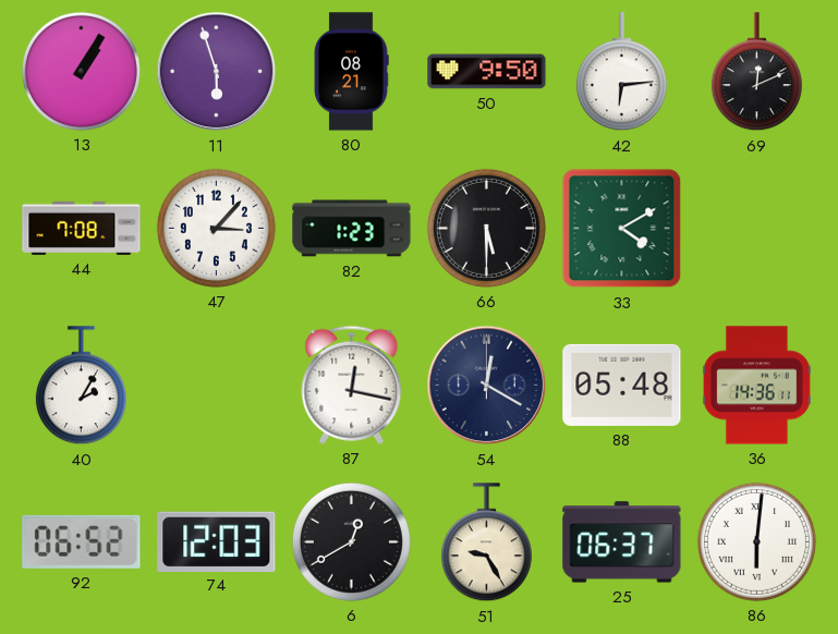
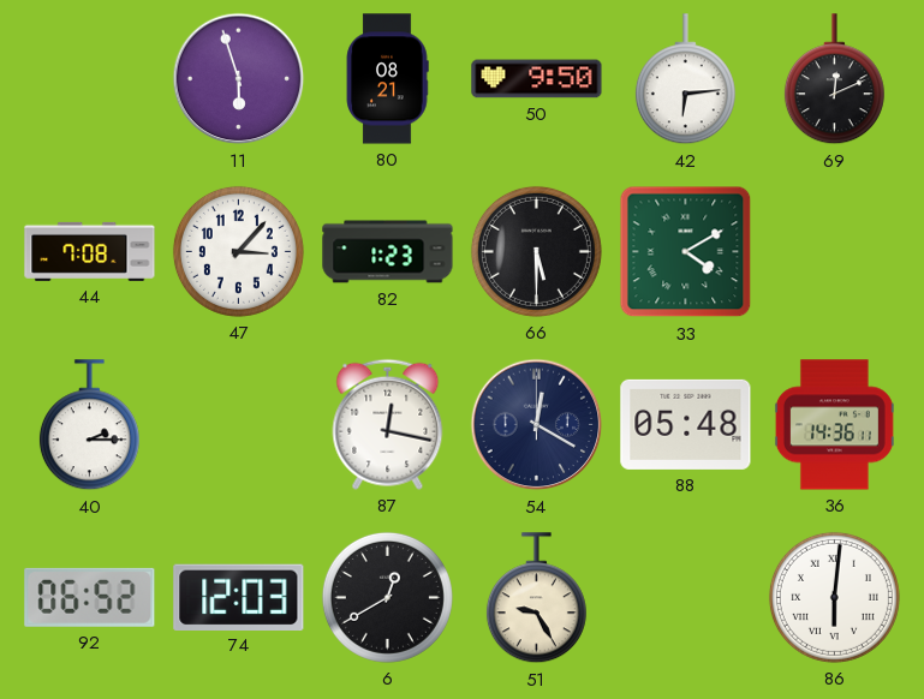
13: 1:05 -> none
40: 2:05 -> 2:15
25: 06:37 -> none
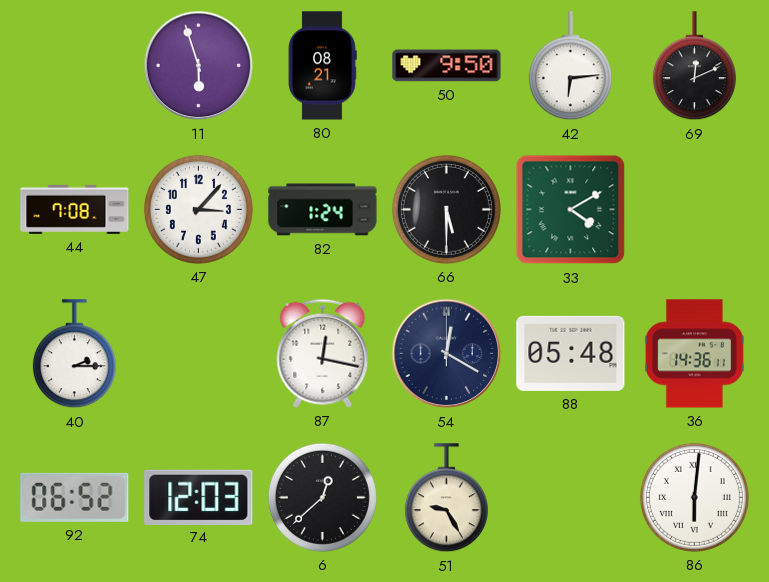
82: 1:23 -> 1:24
6: 12:40 -> 12:38
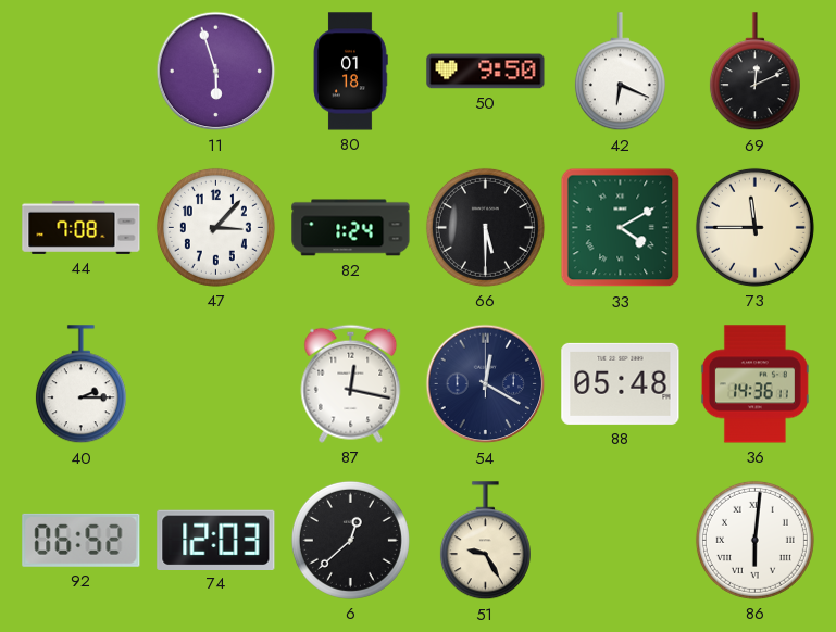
80: 08:21 -> 01:18
42: 6:14 -> 6:19
73: none -> 11:45
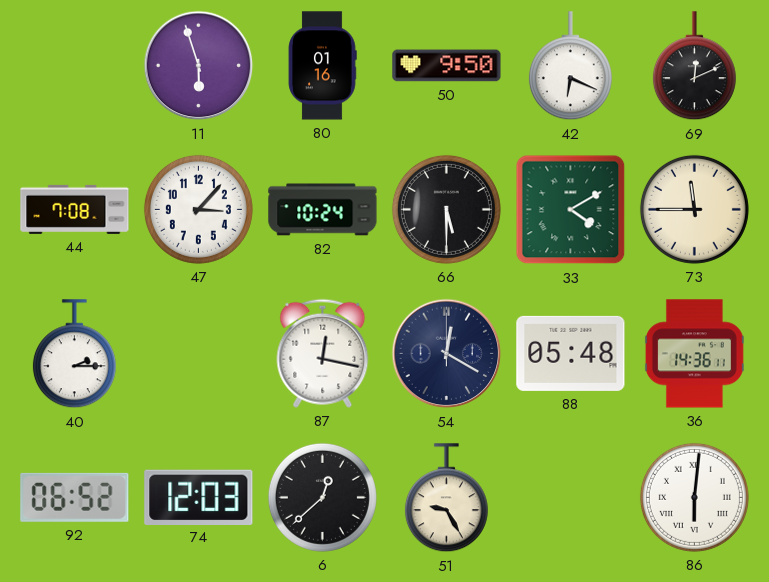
80: 01:18 -> 01:16
82: 1:24 -> 10:24
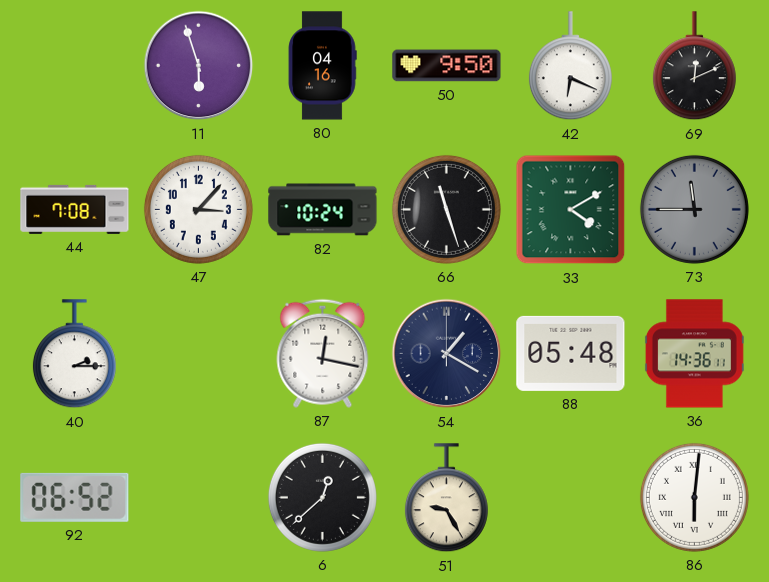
80: 01:16 -> 04:16
66: 5:30 -> 11:27
73 dial: cream -> grey
54: 12:20 -> 1:20
74: 12:03 -> none
